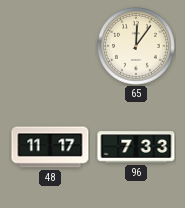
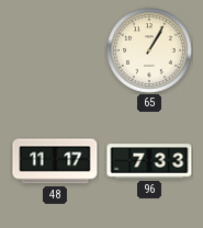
65: 12:06 -> 1:05
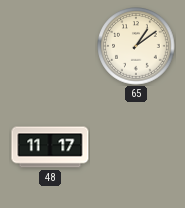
65: 1:05 -> 1:09
96: 7:33 -> none
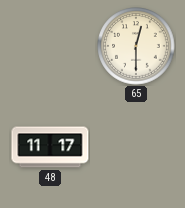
65: 1:09 -> 12:30
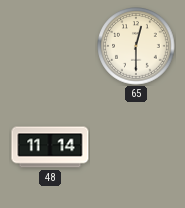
48: 11:17 -> 11:14
